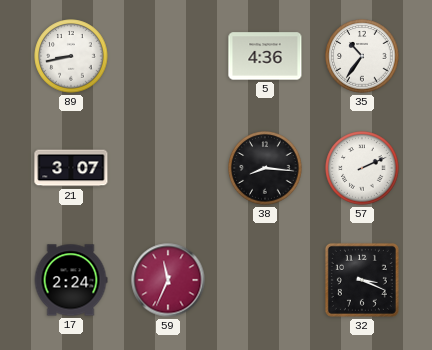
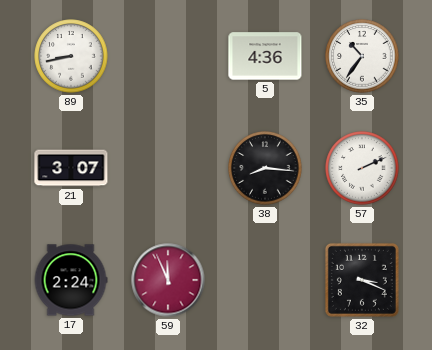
59: 11:34 -> 11:56
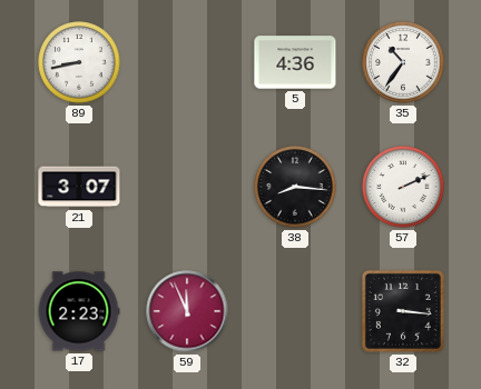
17: 2:24 -> 2:23
32: 3:19 -> 3:16
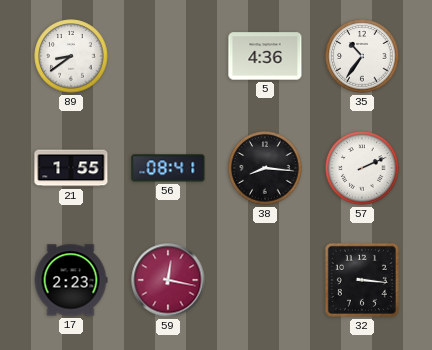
89: 8:43 -> 8:39
21: 3:07 -> 1:55
56: none -> 08:41
59: 11:56 -> 12:17
